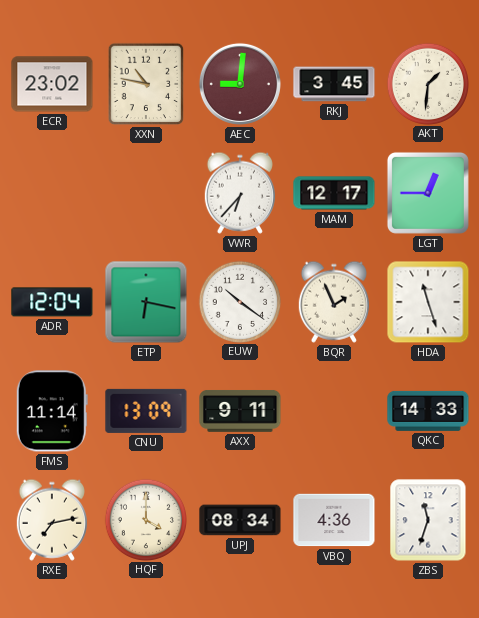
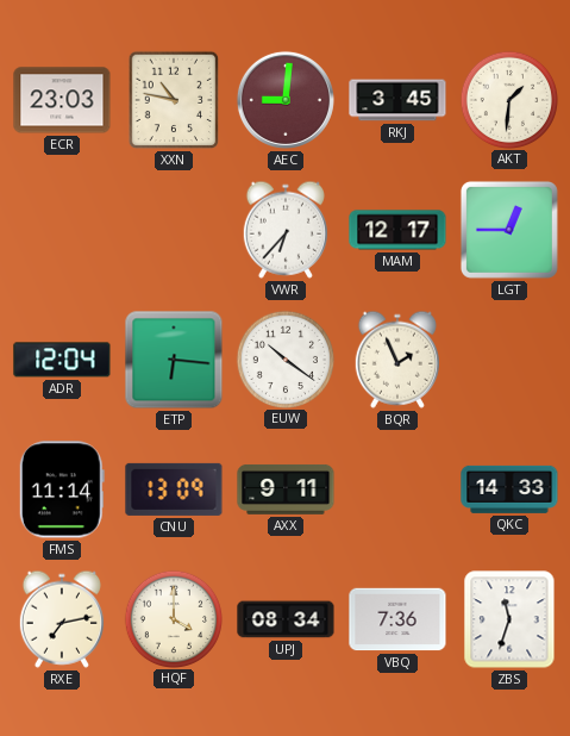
ECR: 23:02 -> 23:03
ETP: 6:17 -> 6:16
HDA: 11:27 -> none
VBQ: 4:36 -> 7:36
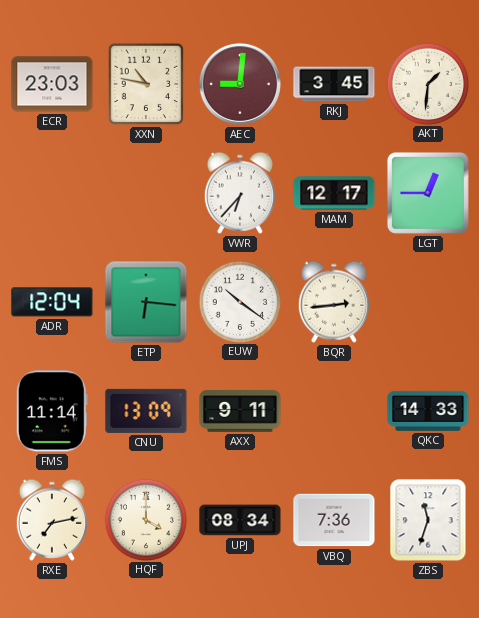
BQR: 1:56 -> 2:44
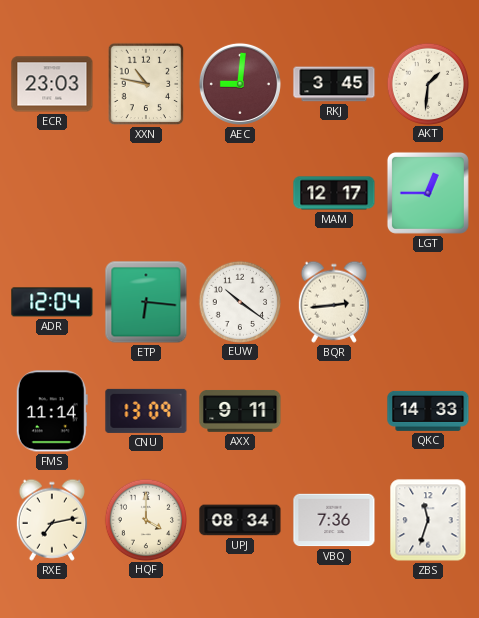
VWR: 6:37 -> none
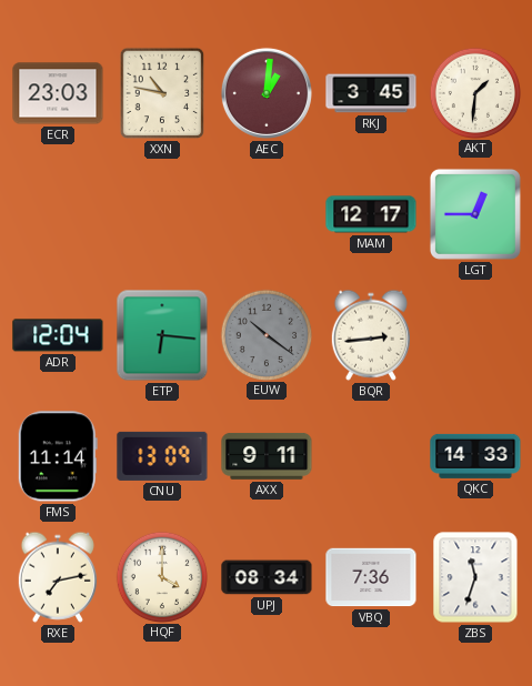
AEC: 9:01 -> 1:01
EUW dial: white -> grey
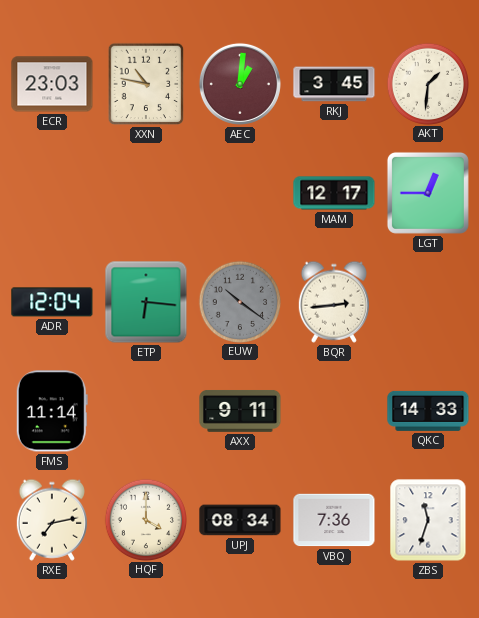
CNU: 13:09 -> none
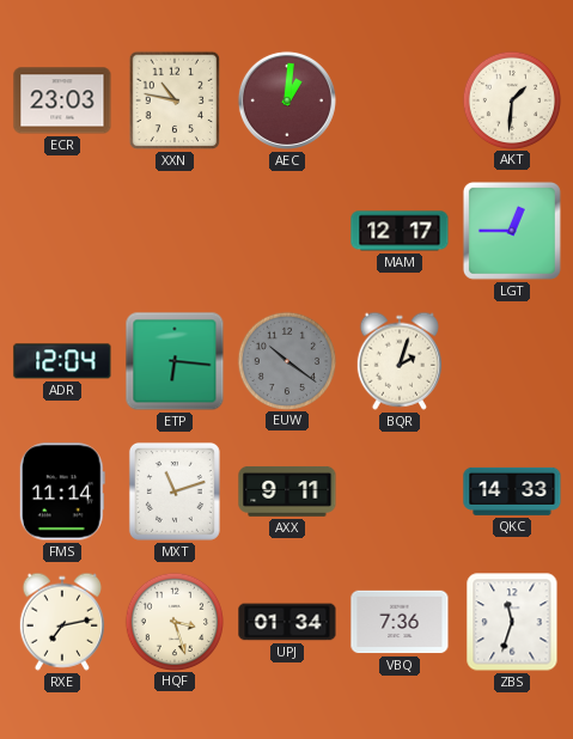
RKJ: 3:45 -> none
BQR: 2:44 -> 2:03
MXT: none -> 11:12
HQF: 4:00 -> 3:27
UPJ: 08:34 -> 01:34
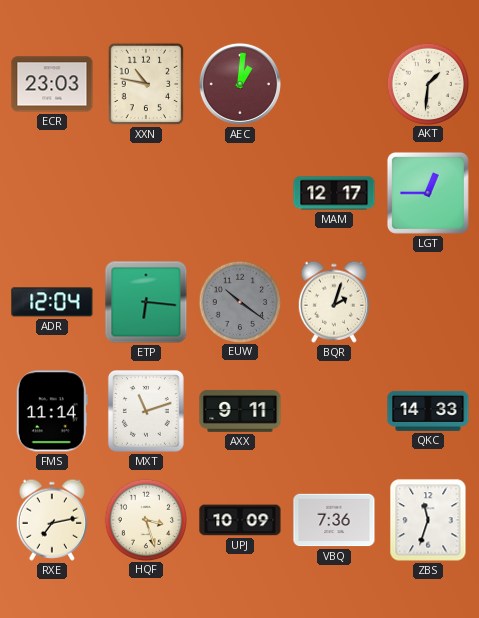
UPJ: 01:34 -> 10:09
